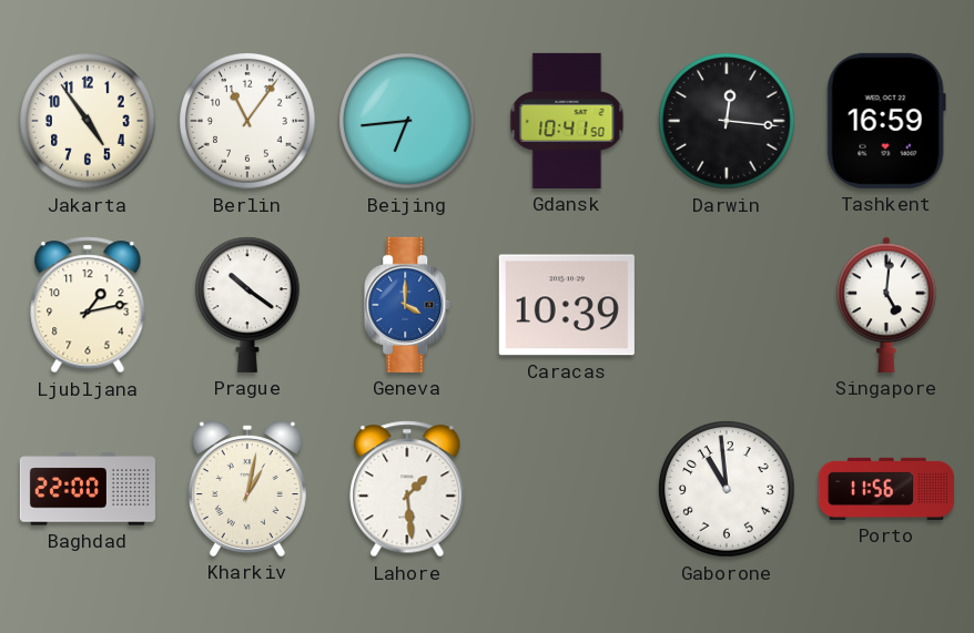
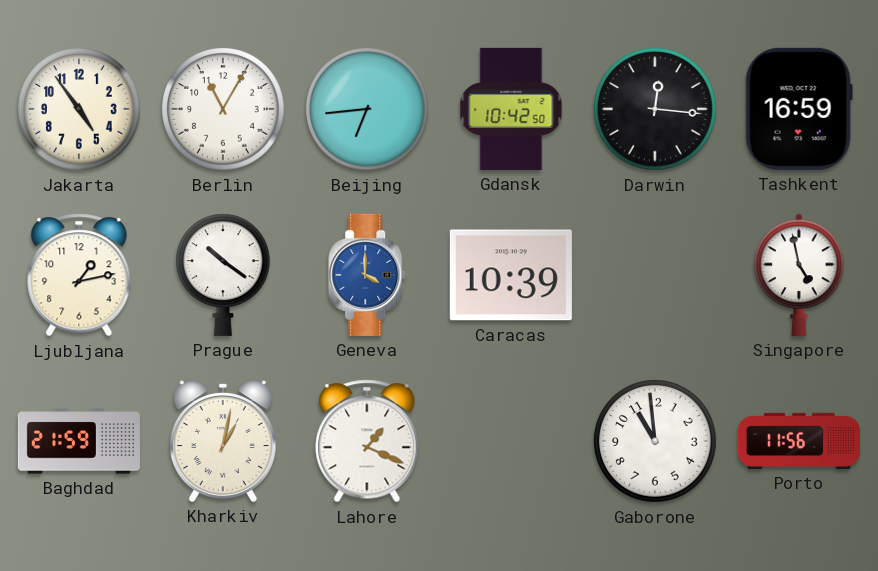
Berlin: 11:06 -> 11:05
Gdansk: 10:41 -> 10:42
Singapore: 5:01 -> 4:58
Baghdad: 22:00 -> 21:59
Lahore: 1:29 -> 1:19
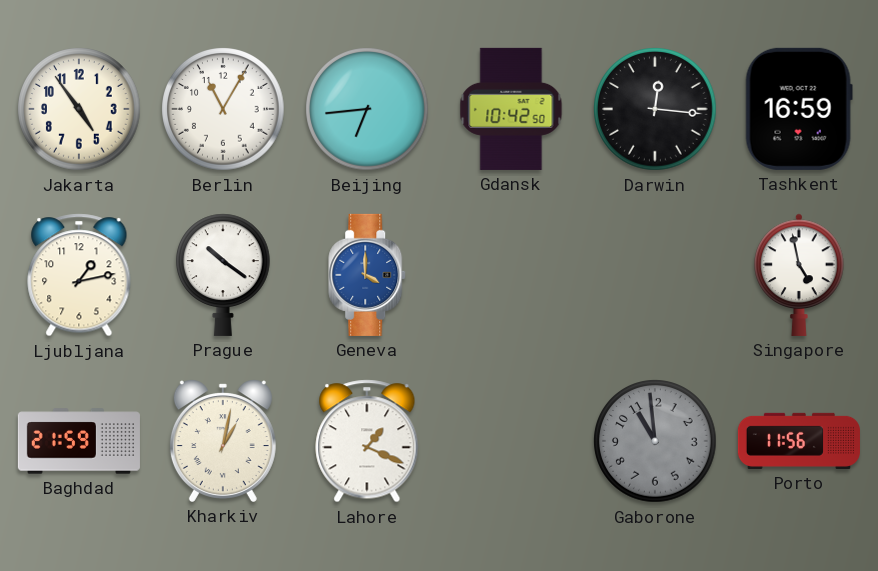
Caracas: 10:39 -> none
Gaborone dial: white -> grey
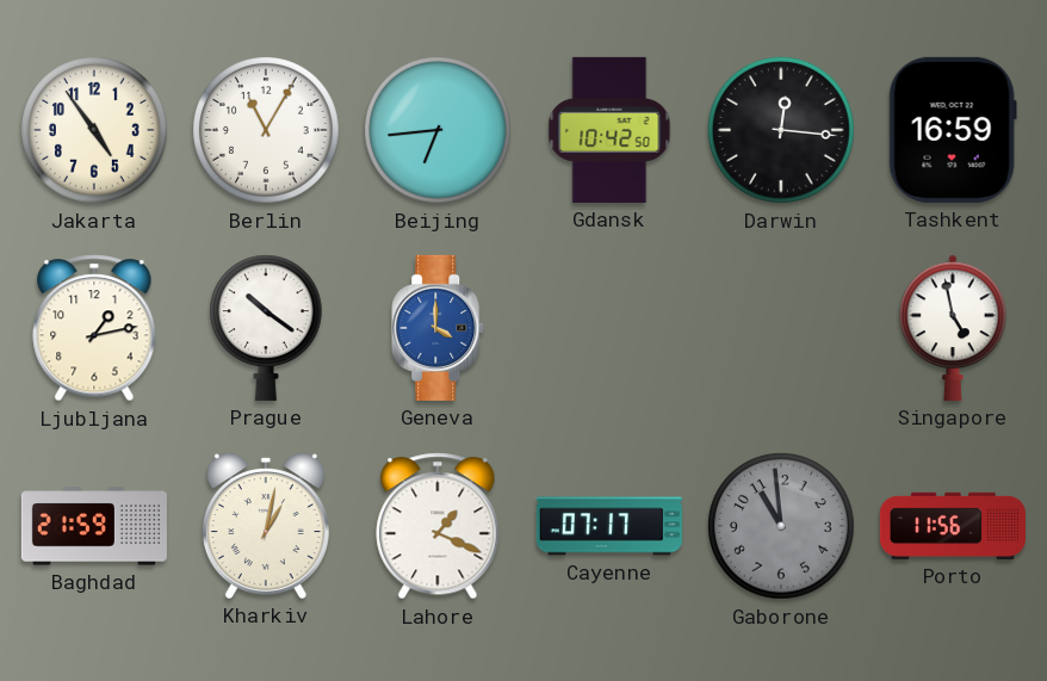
Cayenne: none -> 07:17
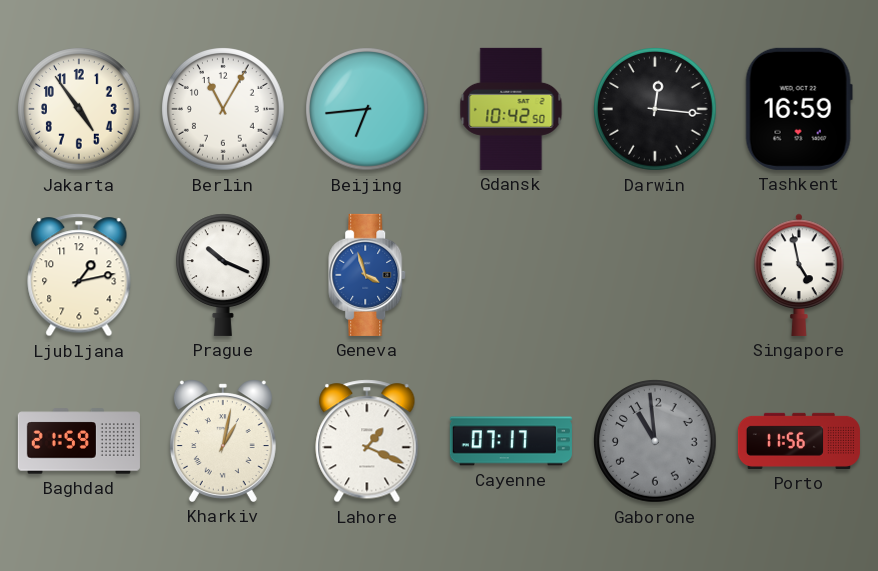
Prague: 10:21 -> 10:19
Geneva: 4:00 -> 3:57
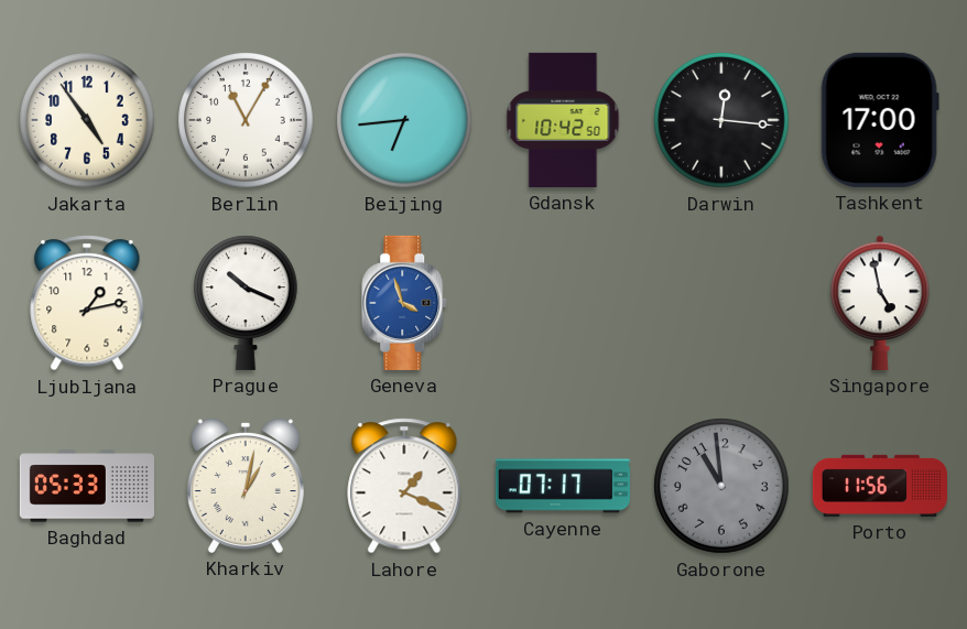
Tashkent: 16:59 -> 17:00
Baghdad: 21:59 -> 05:33
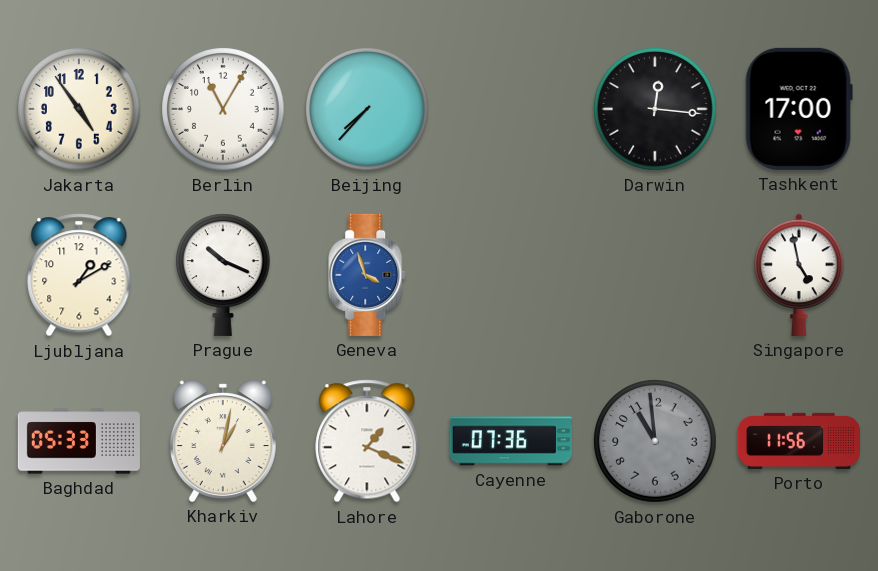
Beijing: 6:44 -> 7:37
Gdansk: 10:42 -> none
Ljubljana: 1:13 -> 1:10
Cayenne: 07:17 -> 07:36
